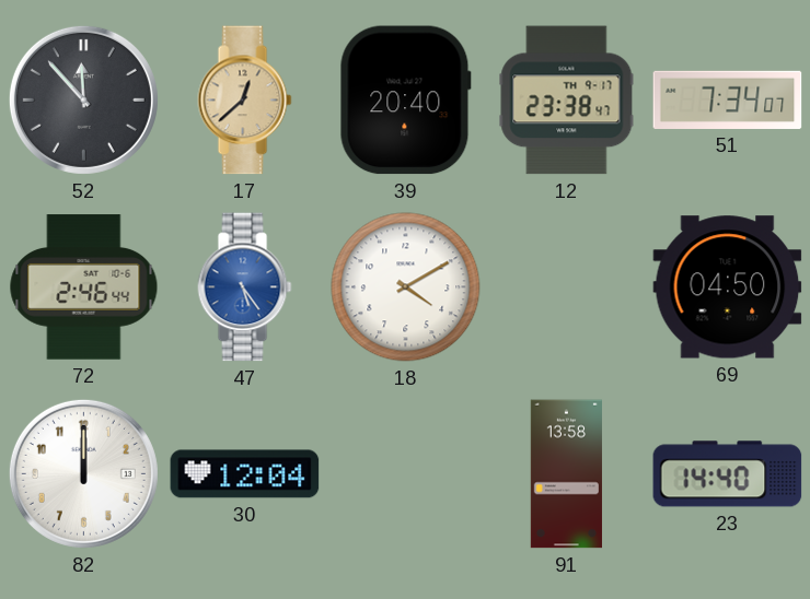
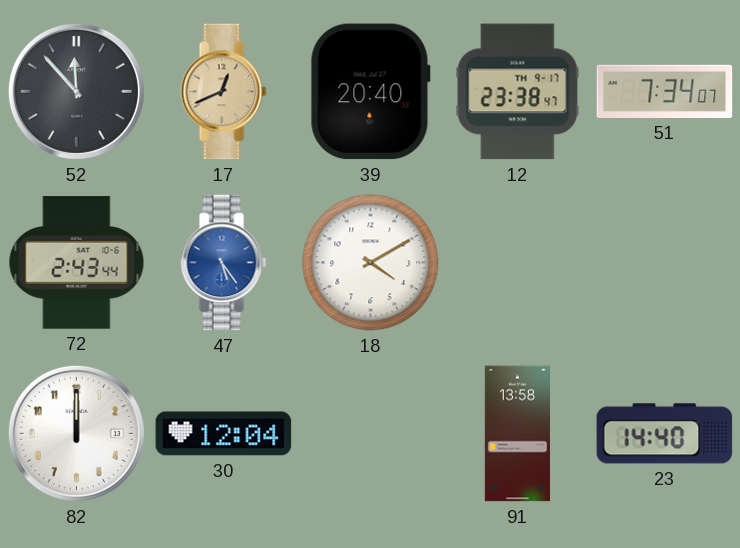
17: 12:38 -> 12:41
72: 2:46 -> 2:43
69: 04:50 -> none
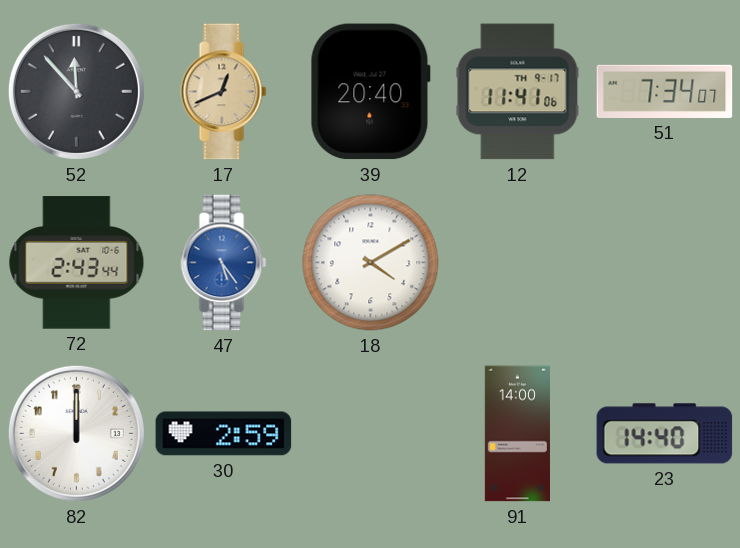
12: 23:38 -> 11:41
30: 12:04 -> 2:59
91: 13:58 -> 14:00
